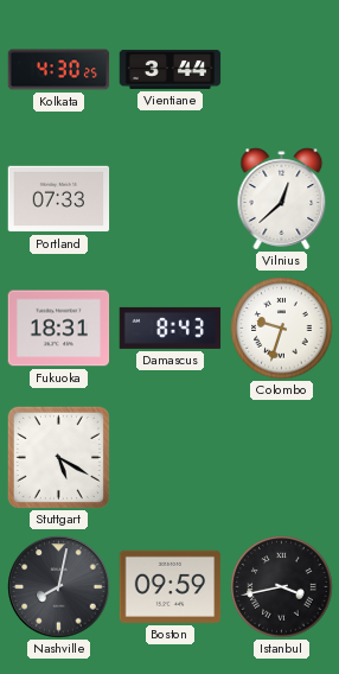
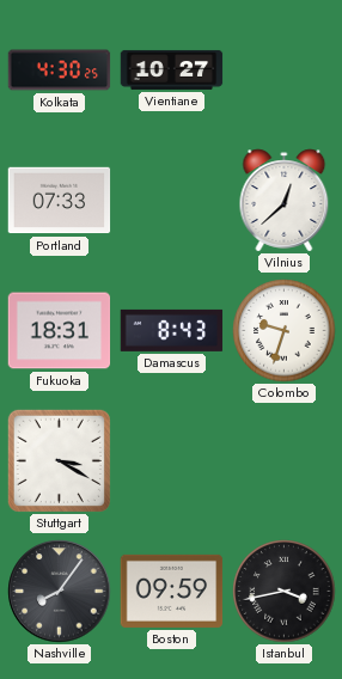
Vientiane: 3:44 -> 10:27
Stuttgart: 5:20 -> 3:20
Nashville: 8:02 -> 8:06
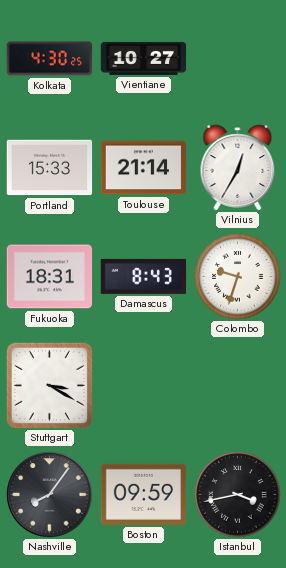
Portland: 07:33 -> 15:33
Toulouse: none -> 21:14
Vilnius: 12:38 -> 12:35
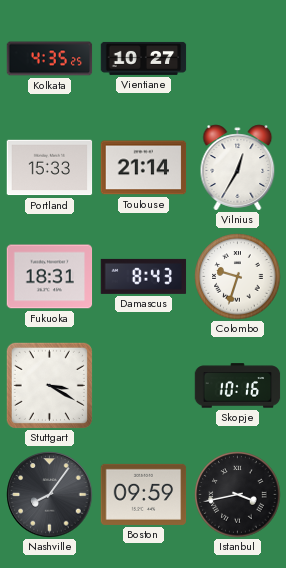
Kolkata: 4:30 -> 4:35
Skopje: none -> 10:16
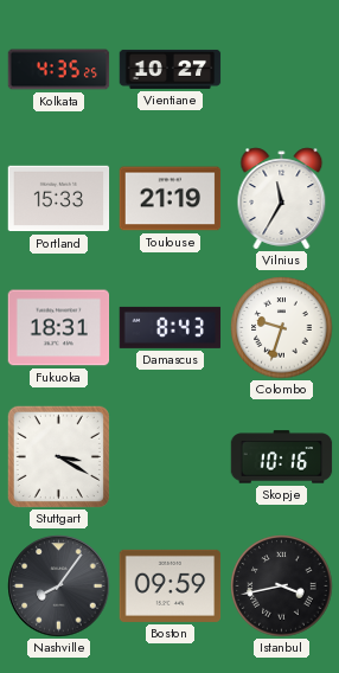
Toulouse: 21:14 -> 21:19
Vilnius: 12:35 -> 11:35
